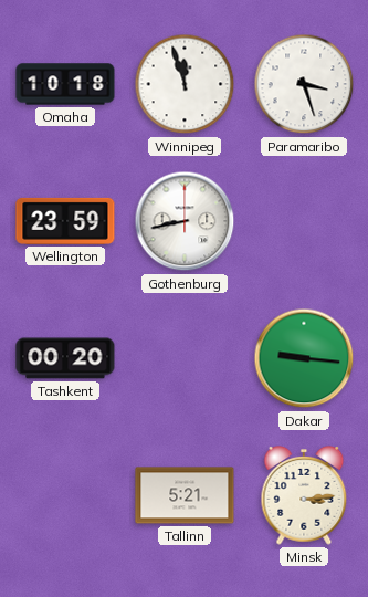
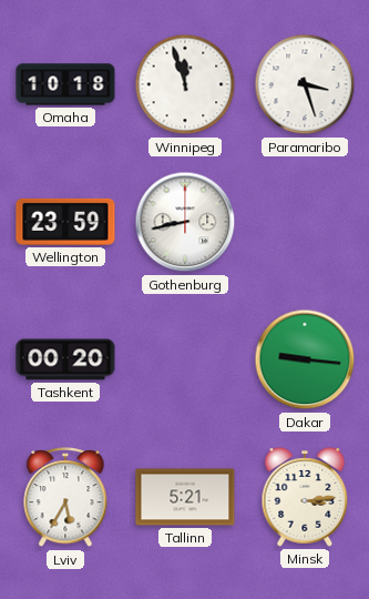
Lviv: none -> 5:35
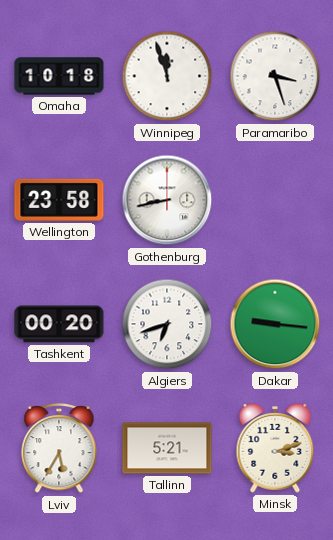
Wellington: 23:59 -> 23:58
Algiers: none -> 6:42
Minsk: 3:14 -> 3:12
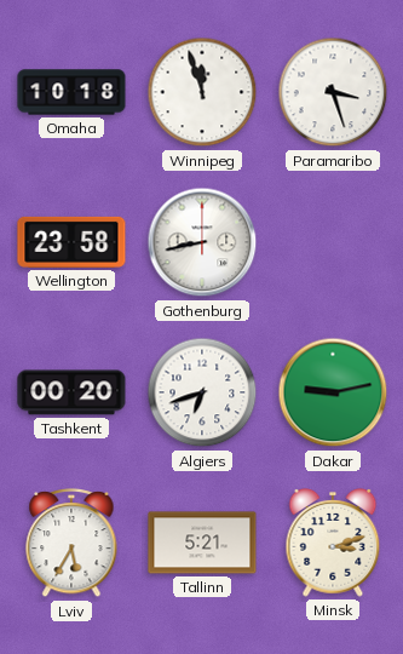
Dakar: 9:16 -> 9:13
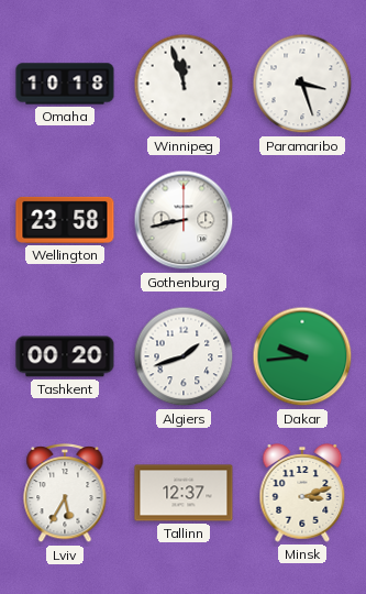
Algiers: 6:42 -> 1:42
Dakar: 9:13 -> 9:44
Tallinn: 5:21 -> 12:37
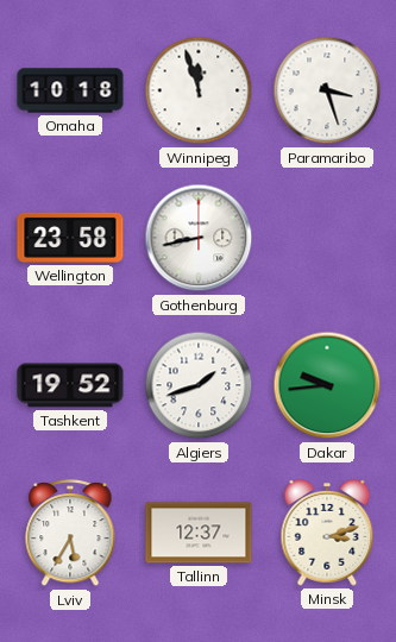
Tashkent: 00:20 -> 19:52
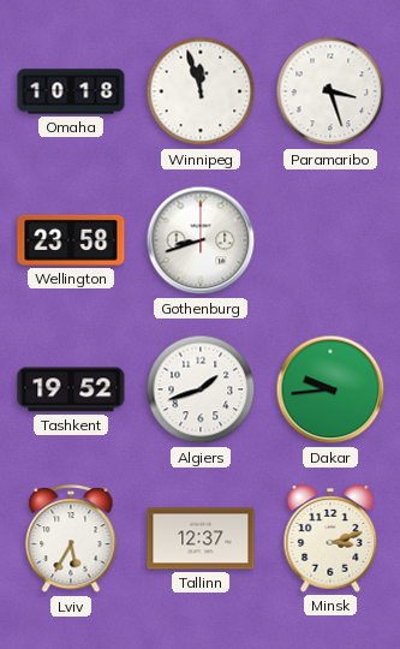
Gothenburg: 8:43 -> 8:42
